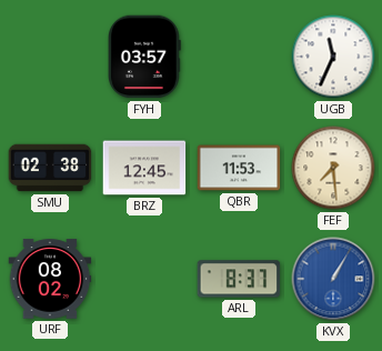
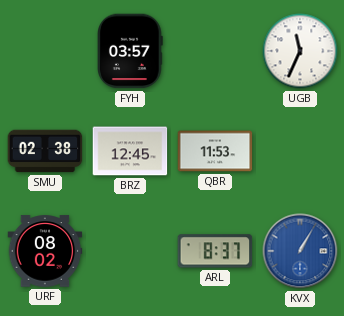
FEF: 7:29 -> none
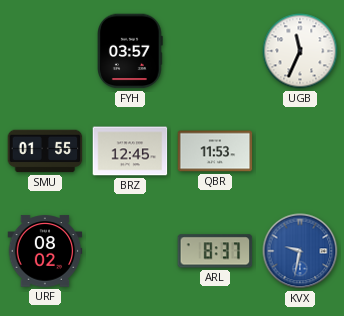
SMU: 02:38 -> 01:55
KVX: 1:05 -> 9:32
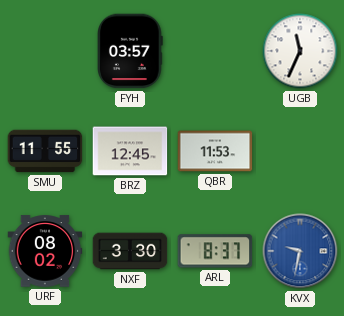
SMU: 01:55 -> 11:55
NXF: none -> 3:30
